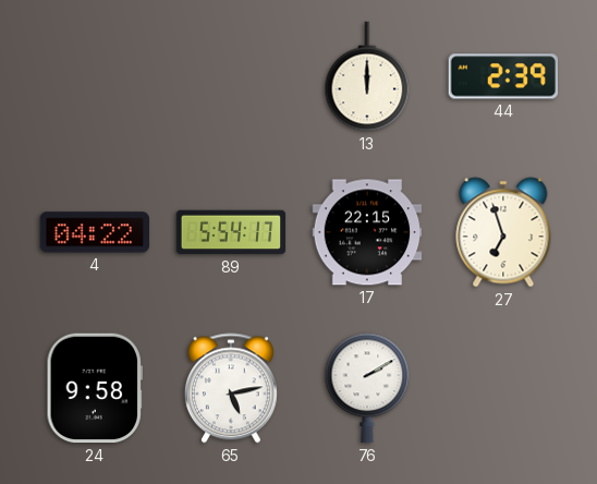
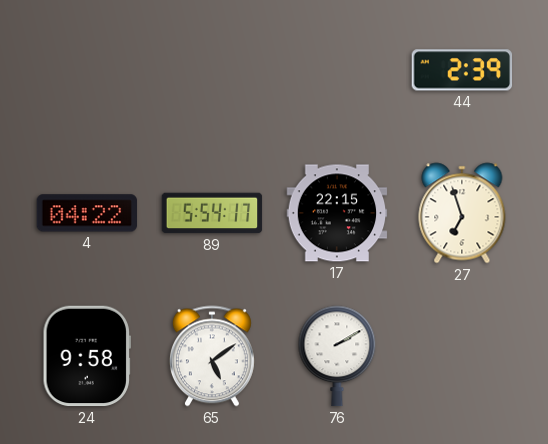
13: 12:00 -> none
65: 5:13 -> 5:09
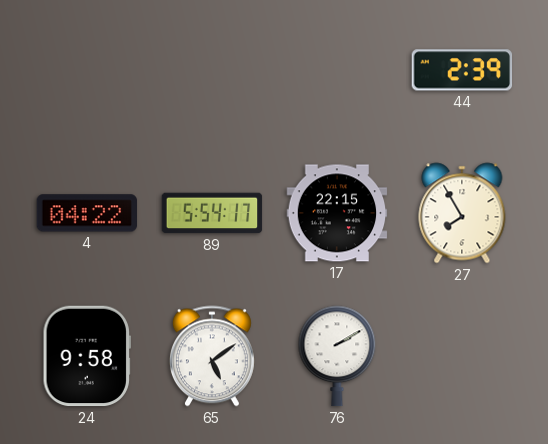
27: 6:57 -> 7:55
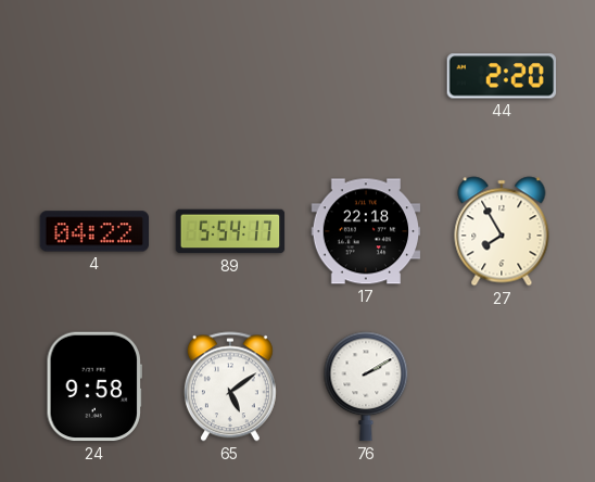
44: 2:39 -> 2:20
17: 22:15 -> 22:18
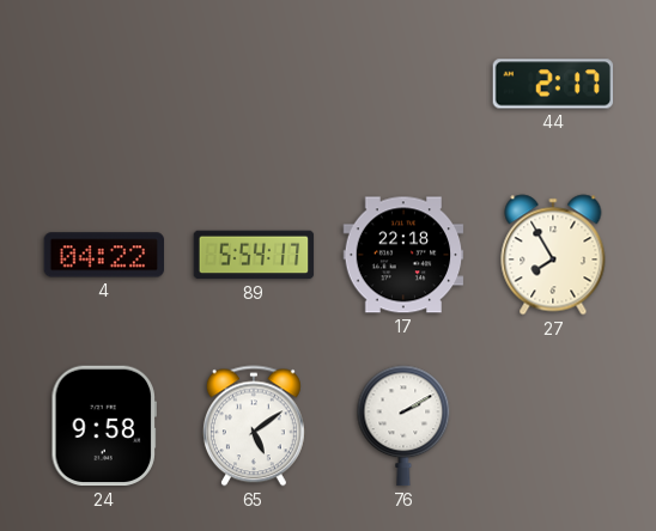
44: 2:20 -> 2:17
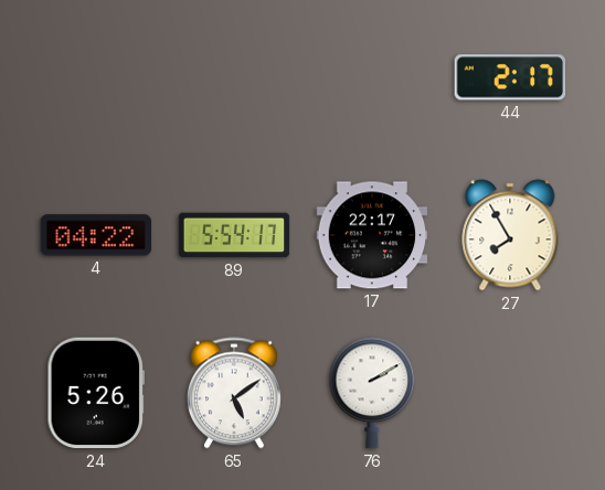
17: 22:18 -> 22:17
24: 9:58 -> 5:26
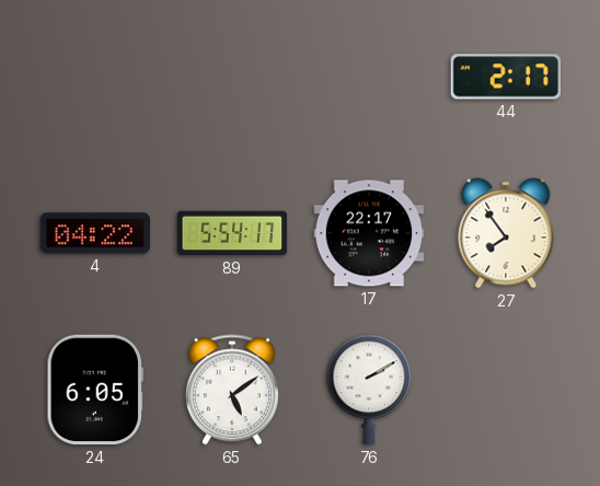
27: 7:55 -> 7:54
24: 5:26 -> 6:05
